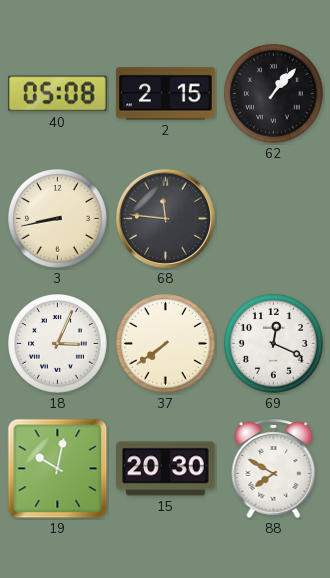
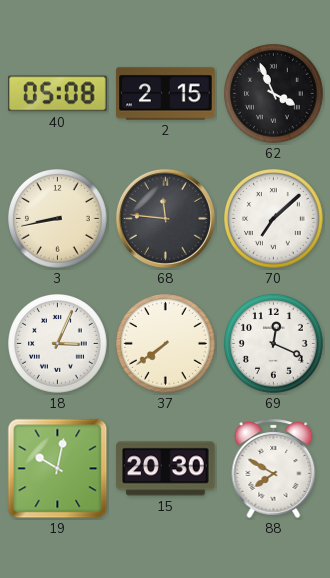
62: 1:07 -> 3:56
70: none -> 7:08
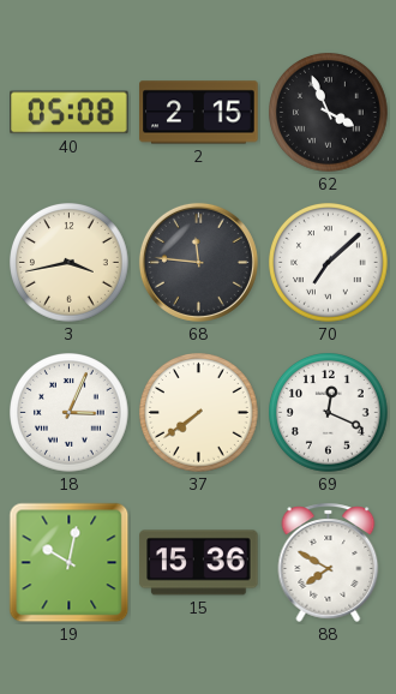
3: 8:43 -> 3:43
15: 20:30 -> 15:36
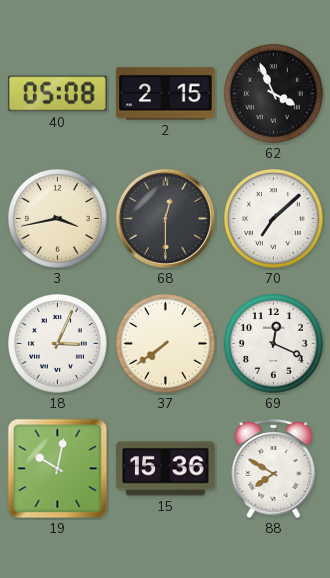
68: 11:46 -> 12:30
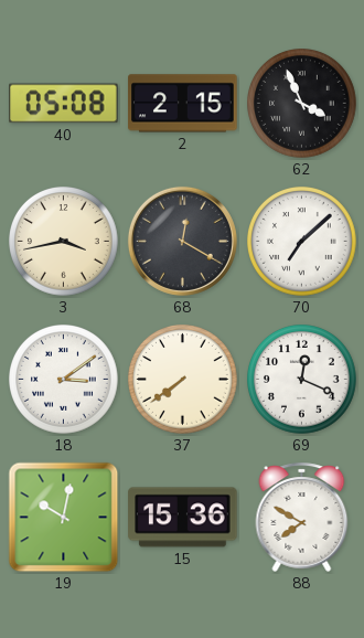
68: 12:30 -> 12:20
18: 3:04 -> 3:09
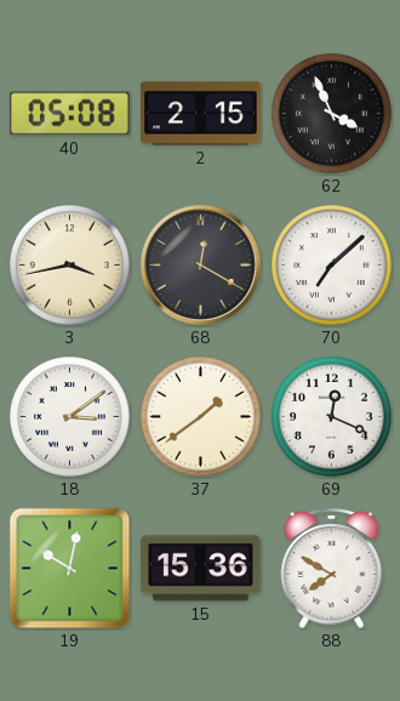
37: 7:39 -> 1:39
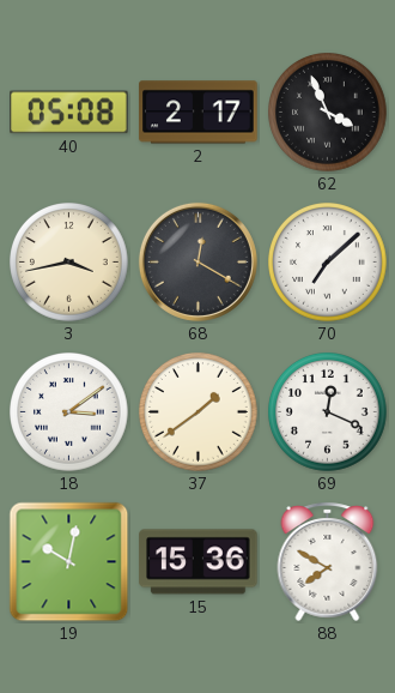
2: 2:15 -> 2:17
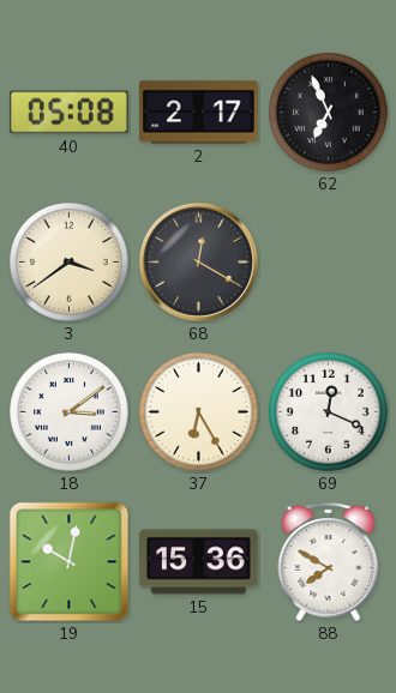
62: 3:56 -> 6:56
3: 3:43 -> 3:39
70: 7:08 -> none
37: 1:39 -> 6:25
